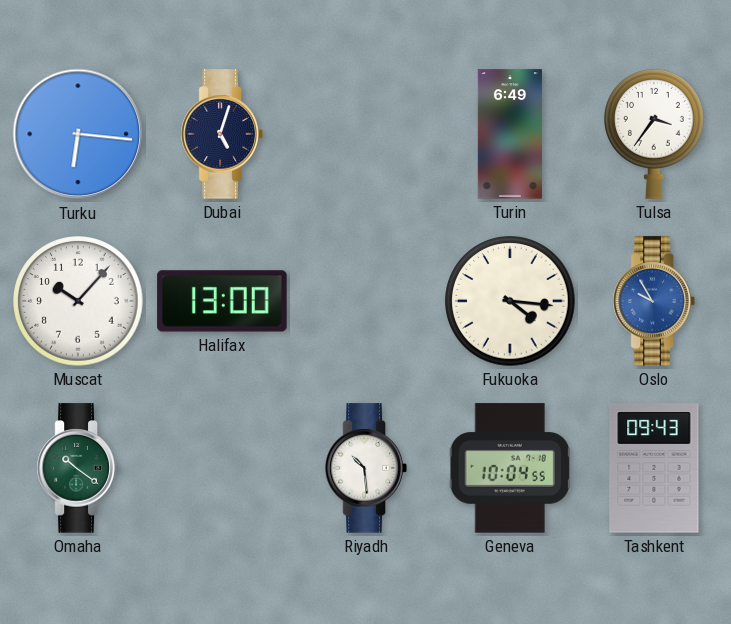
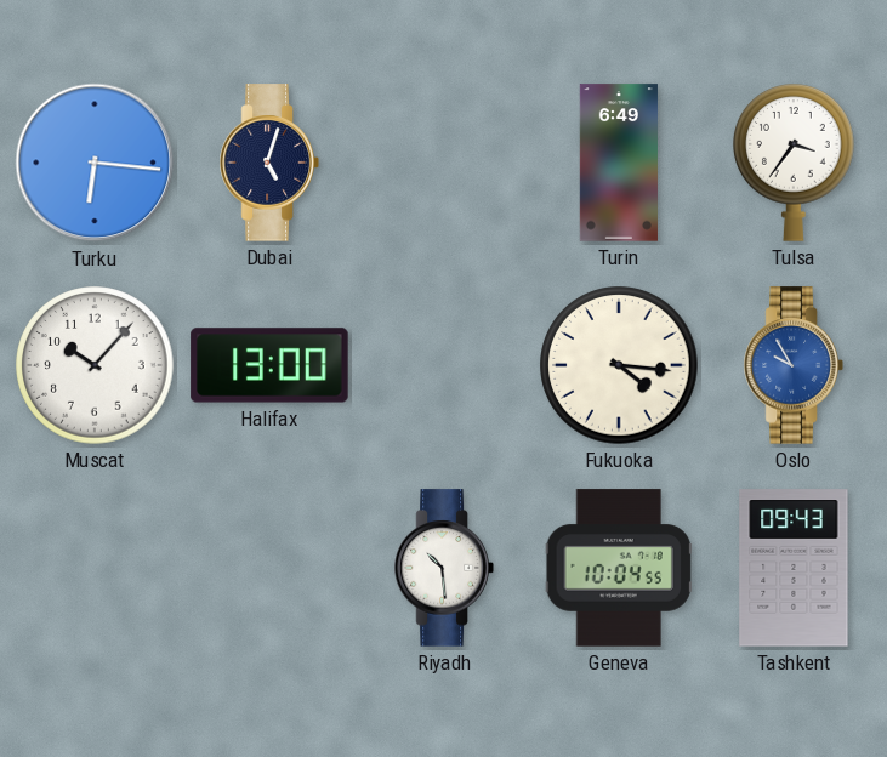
Omaha: 10:21 -> none
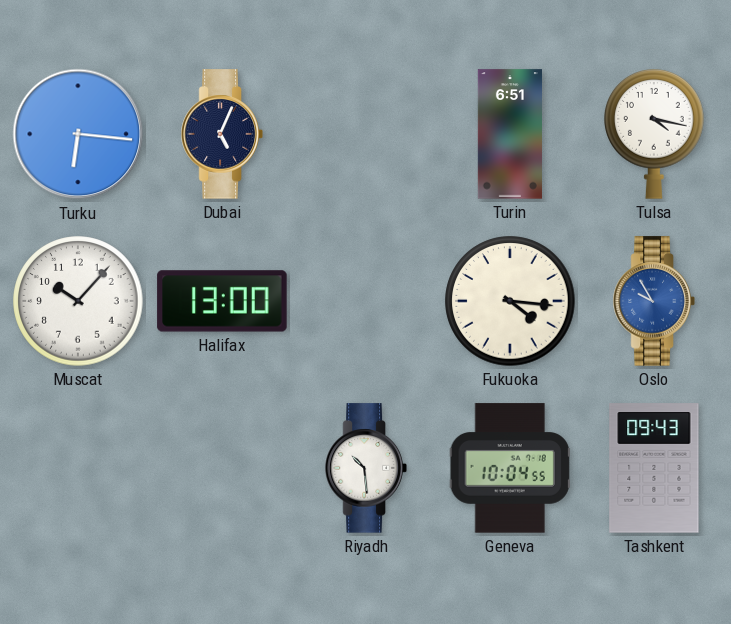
Dubai: 5:03 -> 5:04
Turin: 6:49 -> 6:51
Tulsa: 3:36 -> 4:17
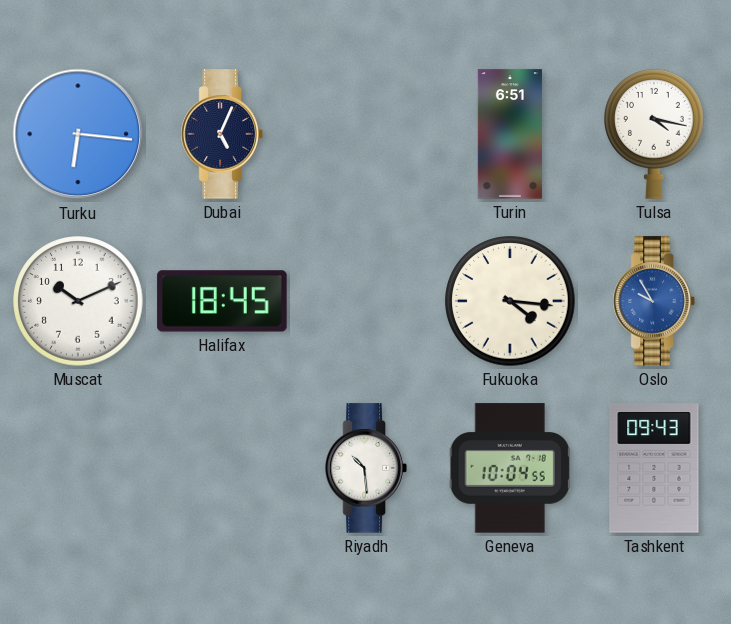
Muscat: 10:07 -> 10:11
Halifax: 13:00 -> 18:45
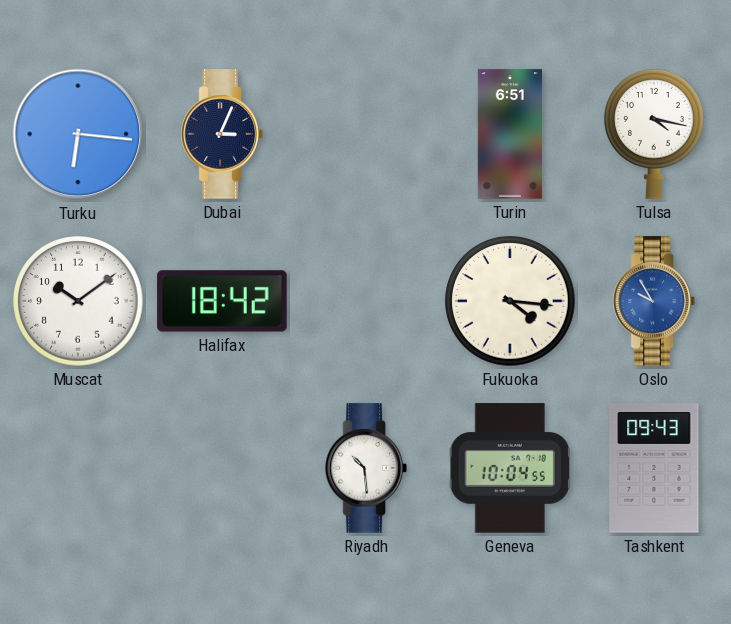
Dubai: 5:04 -> 3:04
Muscat: 10:11 -> 10:09
Halifax: 18:45 -> 18:42
